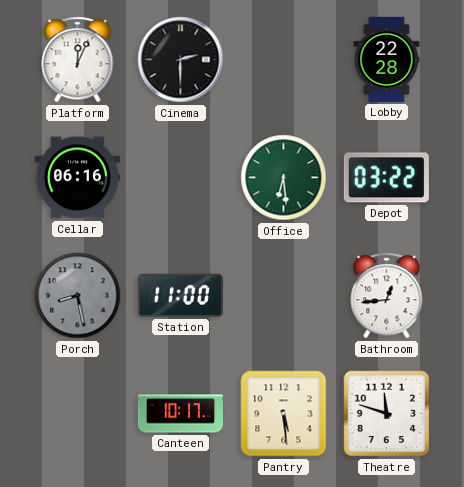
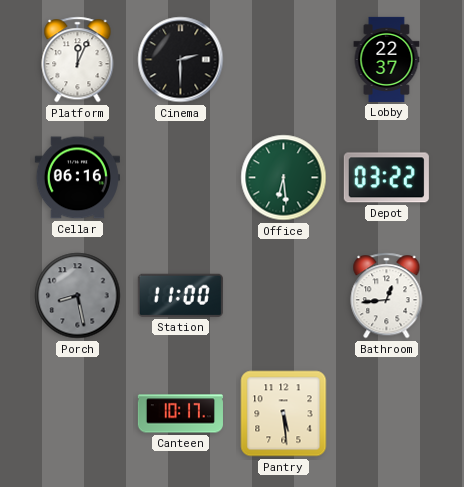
Lobby: 22:28 -> 22:37
Theatre: 11:48 -> none
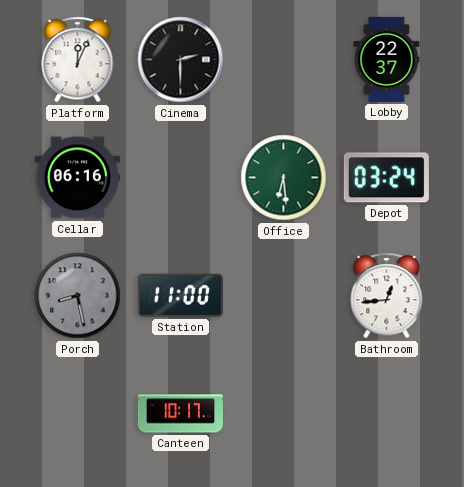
Depot: 03:22 -> 03:24
Pantry: 5:29 -> none
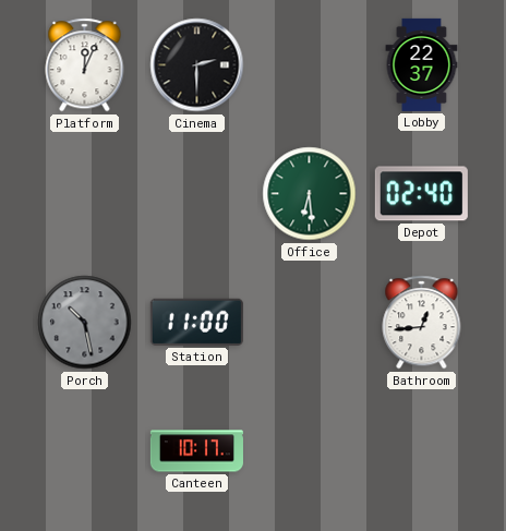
Cellar: 06:16 -> none
Depot: 03:24 -> 02:40
Porch: 8:28 -> 10:28
